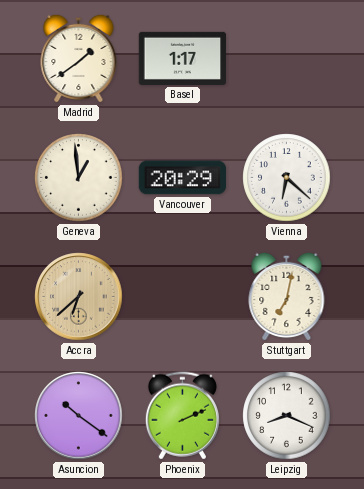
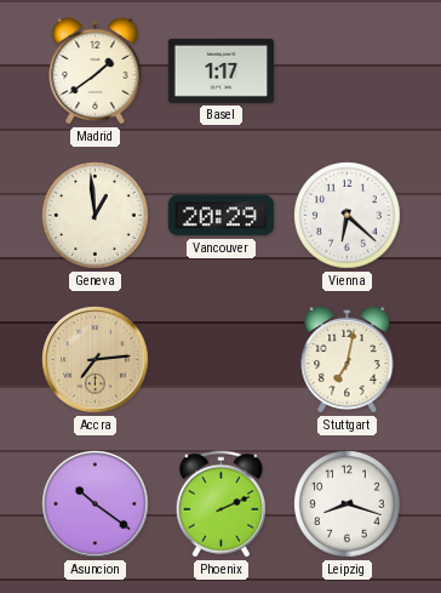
Accra: 6:38 -> 7:14
Leipzig: 8:19 -> 8:18
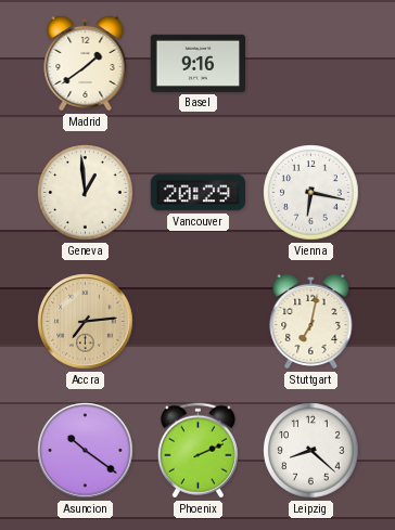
Basel: 1:17 -> 9:16
Vienna: 6:22 -> 6:17
Leipzig: 8:18 -> 8:22
